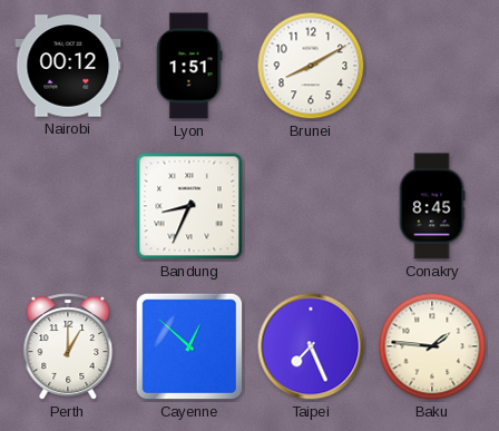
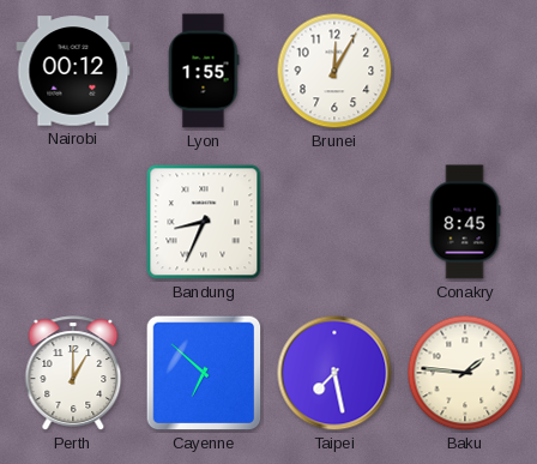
Lyon: 1:51 -> 1:55
Brunei: 8:10 -> 12:05
Cayenne: 12:52 -> 6:52
Taipei: 7:26 -> 7:28
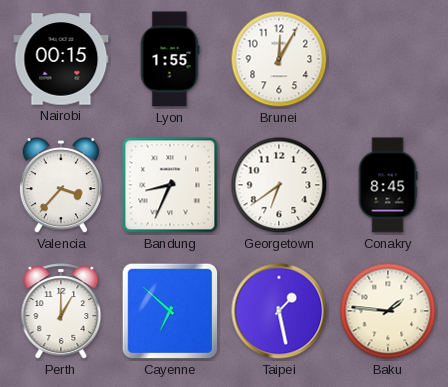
Nairobi: 00:12 -> 00:15
Valencia: none -> 3:37
Georgetown: none -> 6:39
Taipei: 7:28 -> 1:28
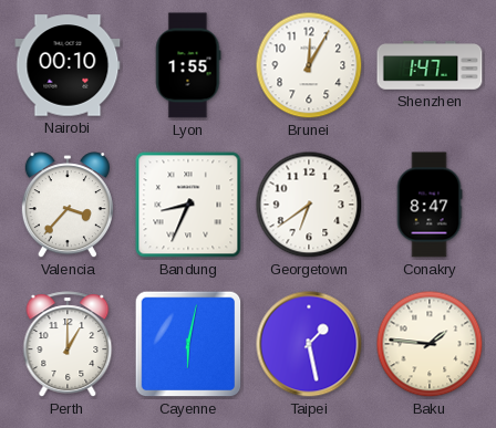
Nairobi: 00:15 -> 00:10
Shenzhen: none -> 1:47
Conakry: 8:45 -> 8:47
Cayenne: 6:52 -> 6:02
